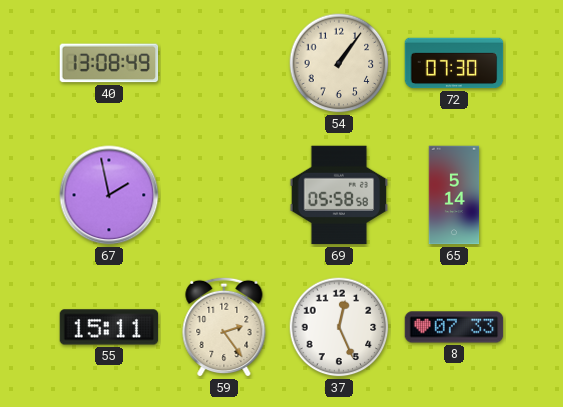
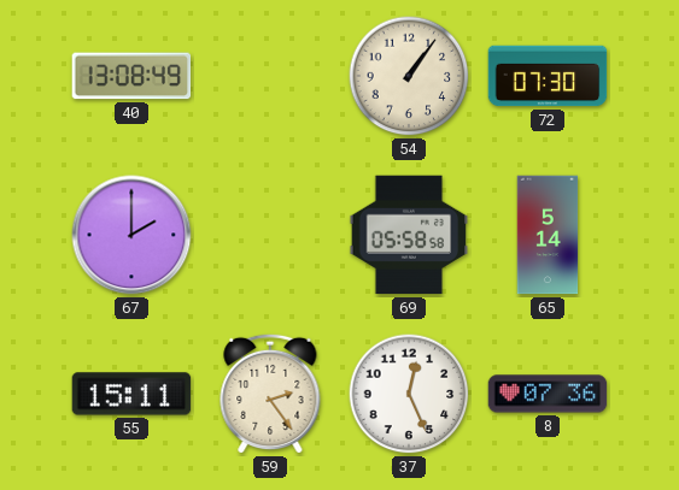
67: 1:58 -> 2:00
8: 07:33 -> 07:36
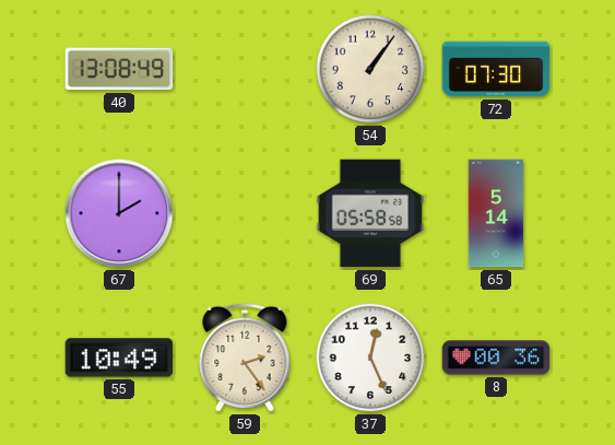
55: 15:11 -> 10:49
8: 07:36 -> 00:36
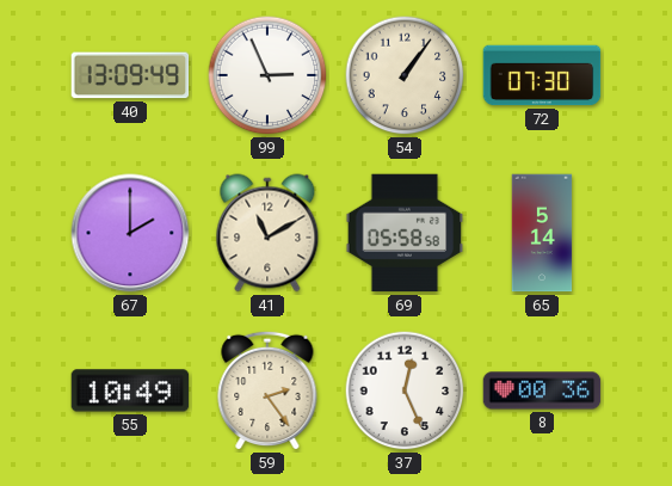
40: 13:08 -> 13:09
99: none -> 2:56
41: none -> 11:10
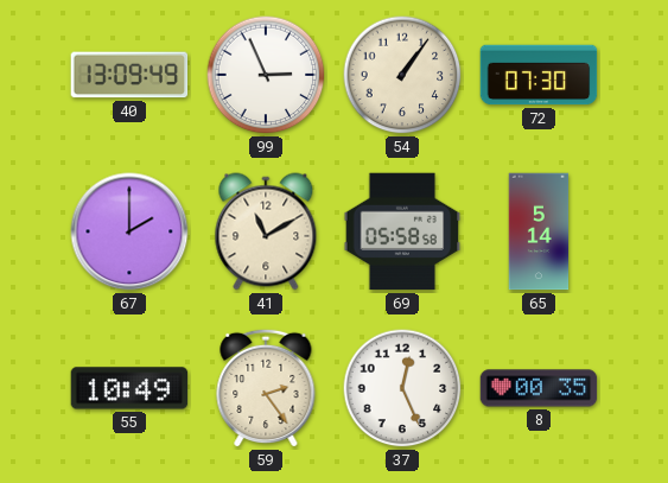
8: 00:36 -> 00:35
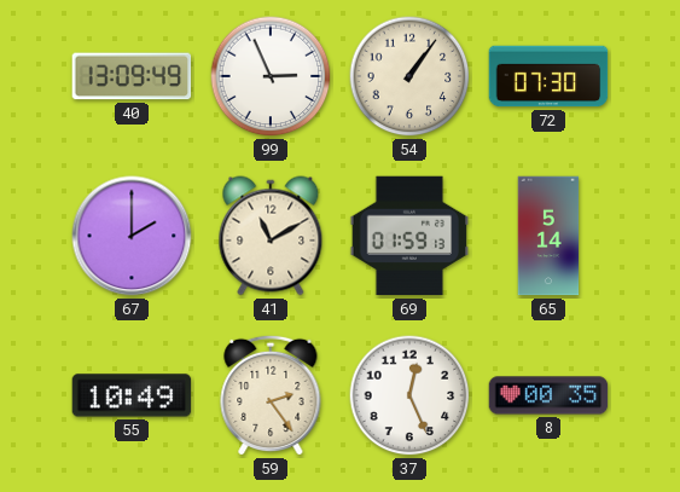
69: 05:58 -> 01:59
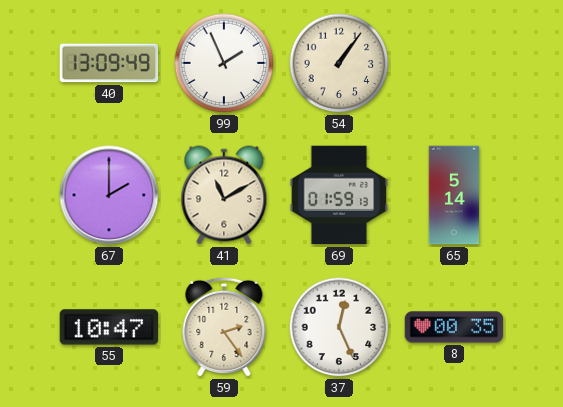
99: 2:56 -> 1:56
72: 07:30 -> none
55: 10:49 -> 10:47
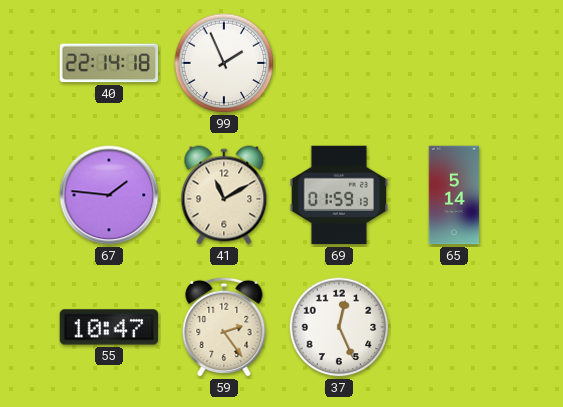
40: 13:09 -> 22:14
54: 1:06 -> none
67: 2:00 -> 1:46
8: 00:35 -> none
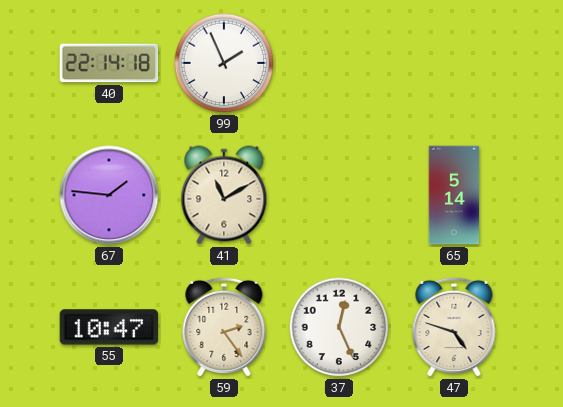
69: 01:59 -> none
47: none -> 4:48
